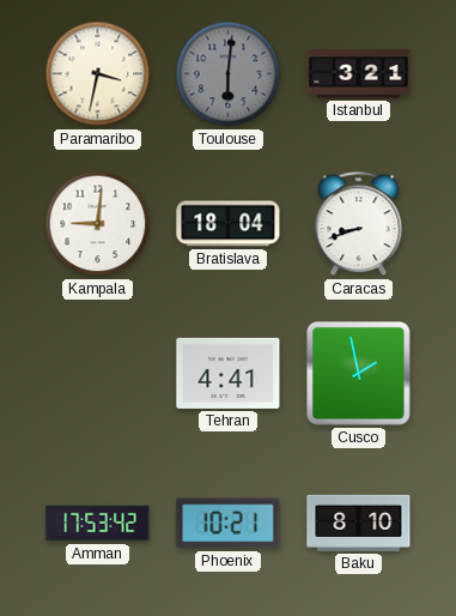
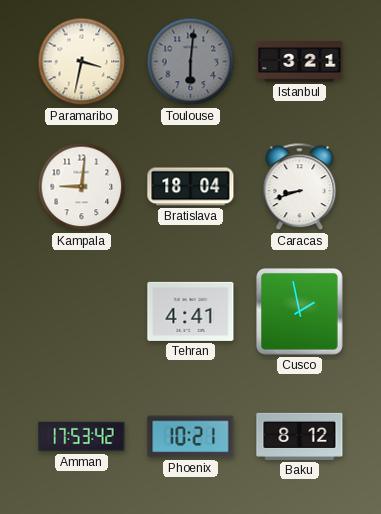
Baku: 8:10 -> 8:12
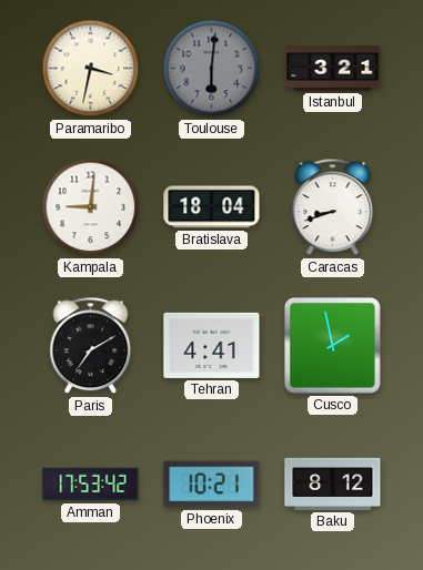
Paris: none -> 7:10
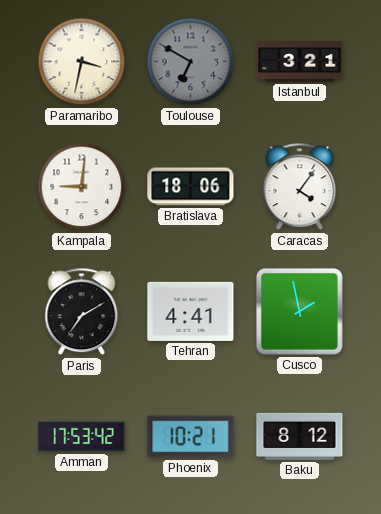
Toulouse: 6:01 -> 6:50
Bratislava: 18:04 -> 18:06
Caracas: 8:42 -> 4:06
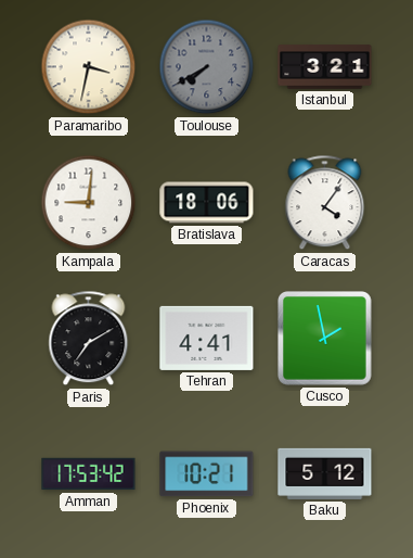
Toulouse: 6:50 -> 7:40
Baku: 8:12 -> 5:12
